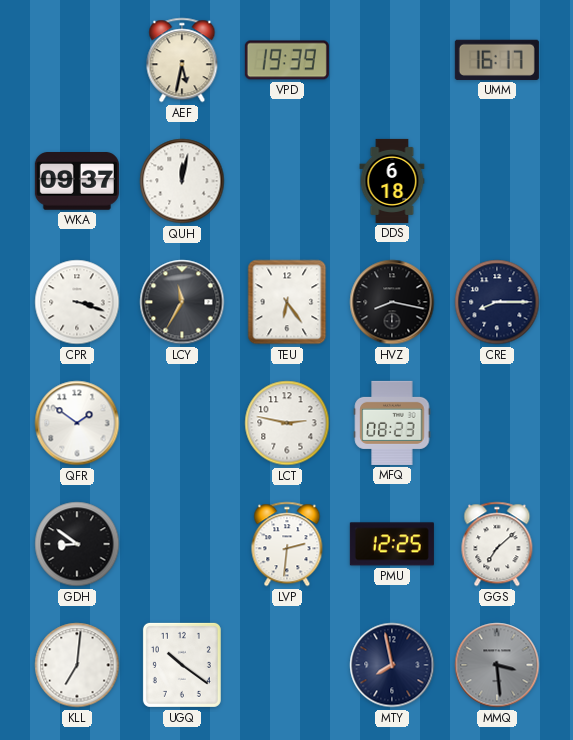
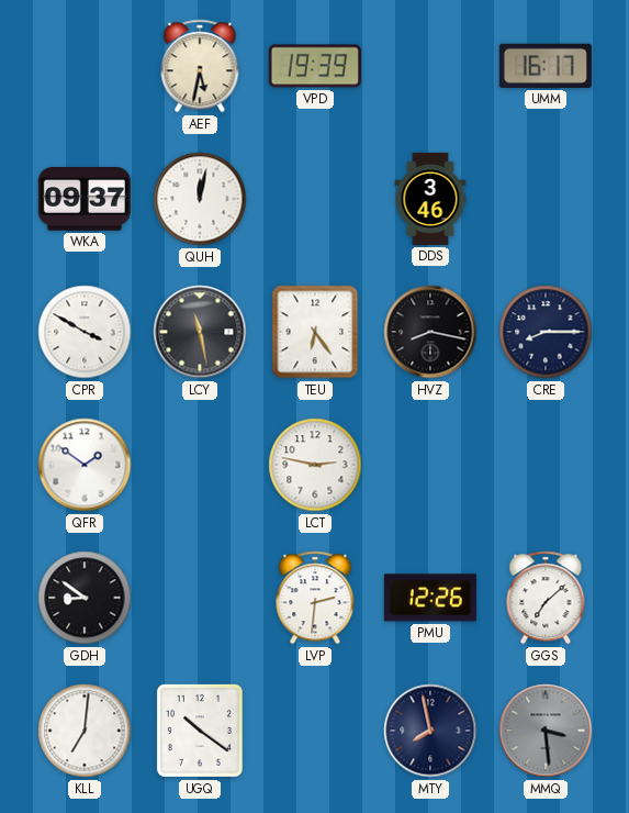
DDS: 6:18 -> 3:46
CPR: 3:18 -> 3:50
LCY: 11:35 -> 11:28
MFQ: 08:23 -> none
PMU: 12:25 -> 12:26
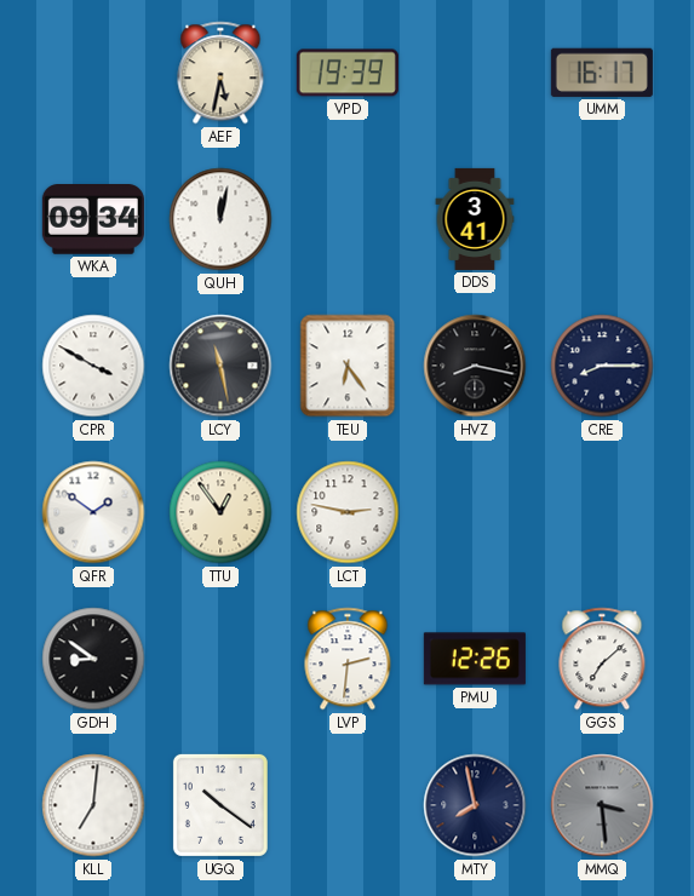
WKA: 09:37 -> 09:34
DDS: 3:46 -> 3:41
TTU: none -> 12:54
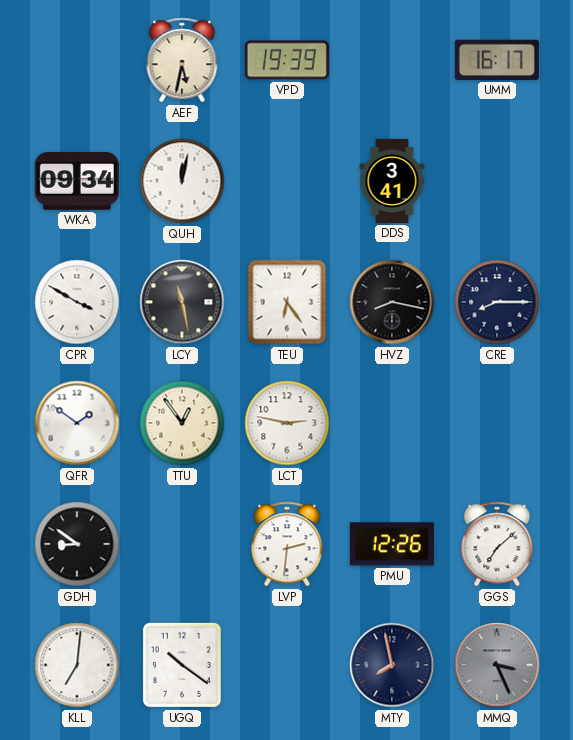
MMQ: 3:29 -> 3:26
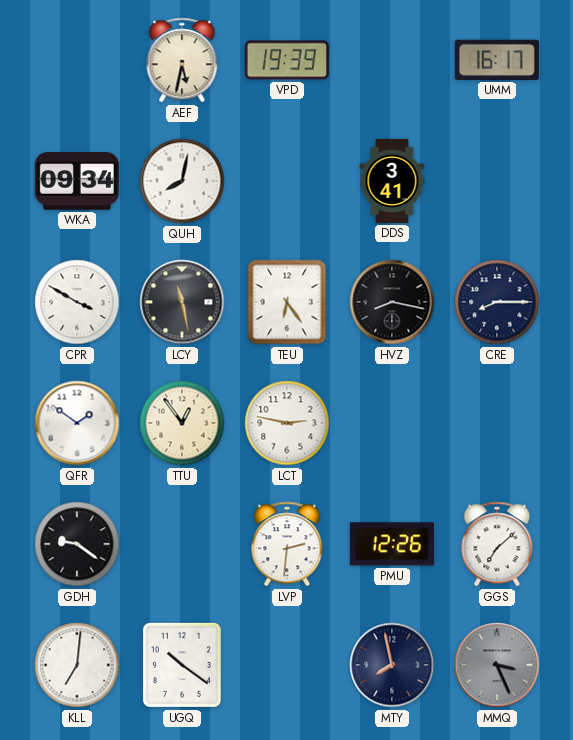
QUH: 12:02 -> 8:02
GDH: 8:51 -> 9:21
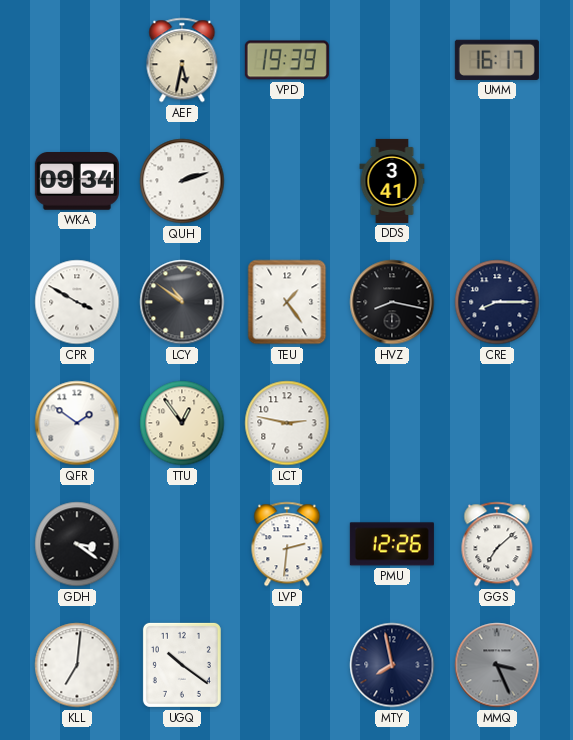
QUH: 8:02 -> 2:12
LCY: 11:28 -> 10:51
TEU: 6:24 -> 1:24
GDH: 9:21 -> 3:21
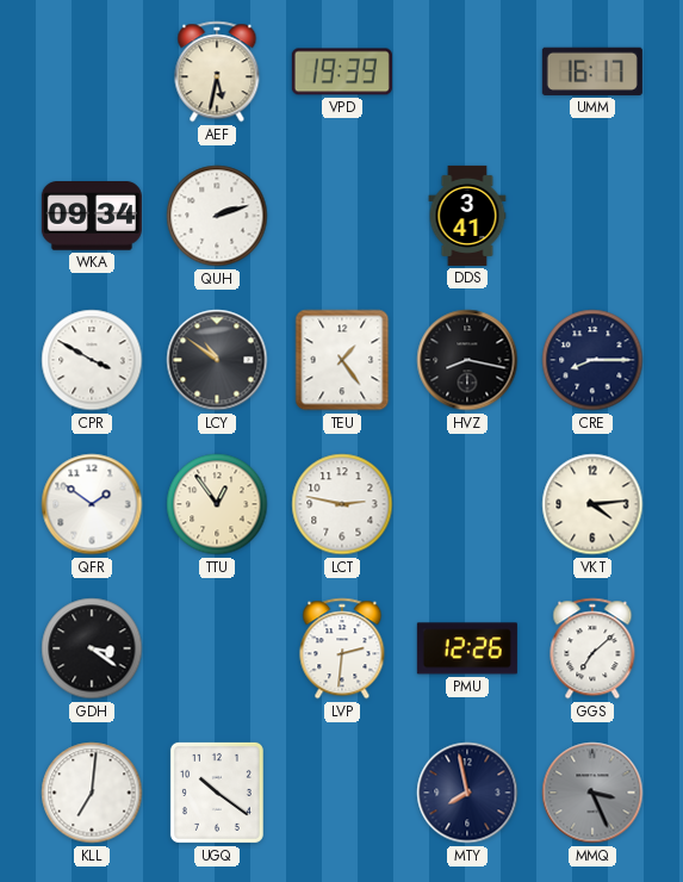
VKT: none -> 4:14
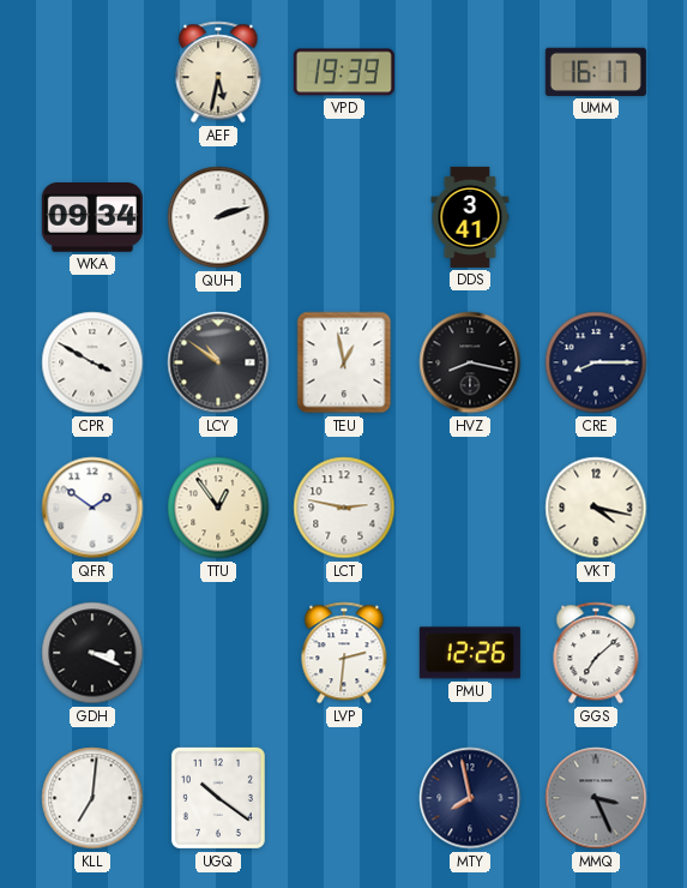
TEU: 1:24 -> 12:58
VKT: 4:14 -> 4:17
GDH: 3:21 -> 3:19
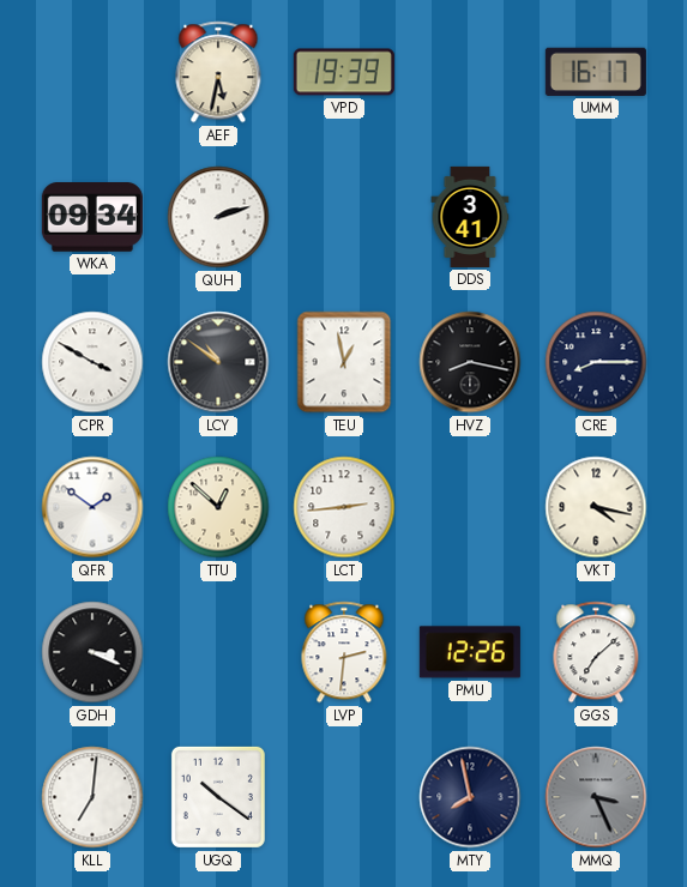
TTU: 12:54 -> 12:52
LCT: 2:47 -> 2:44
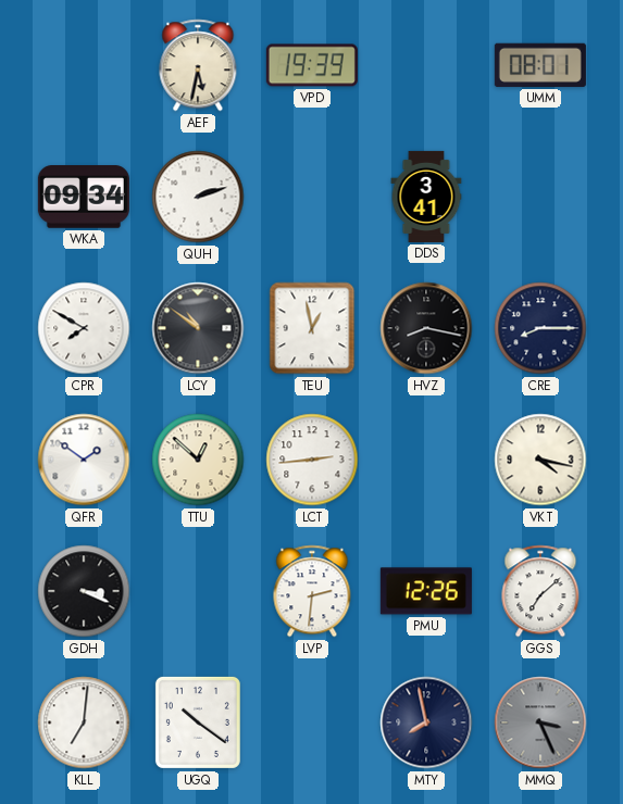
UMM: 16:17 -> 08:01
CPR: 3:50 -> 7:50
